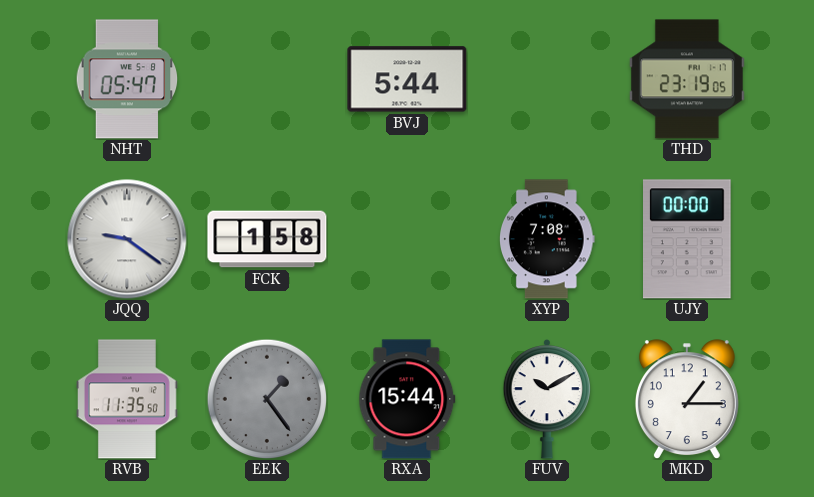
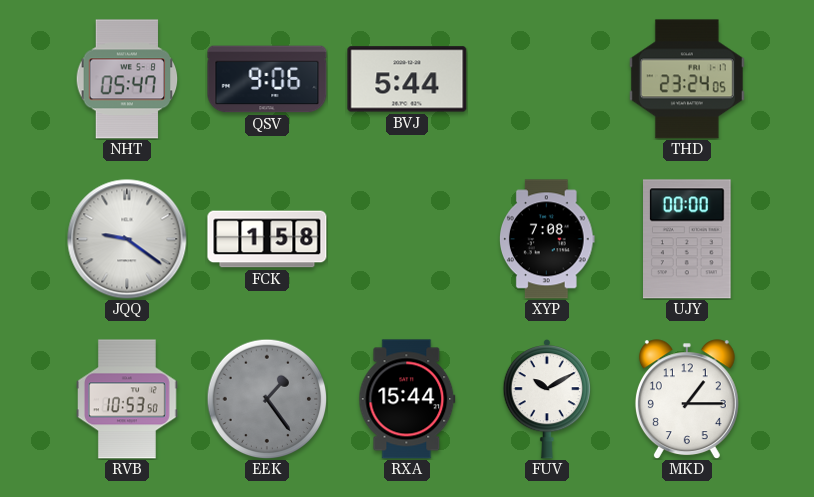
QSV: none -> 9:06
THD: 23:19 -> 23:24
RVB: 11:35 -> 10:53
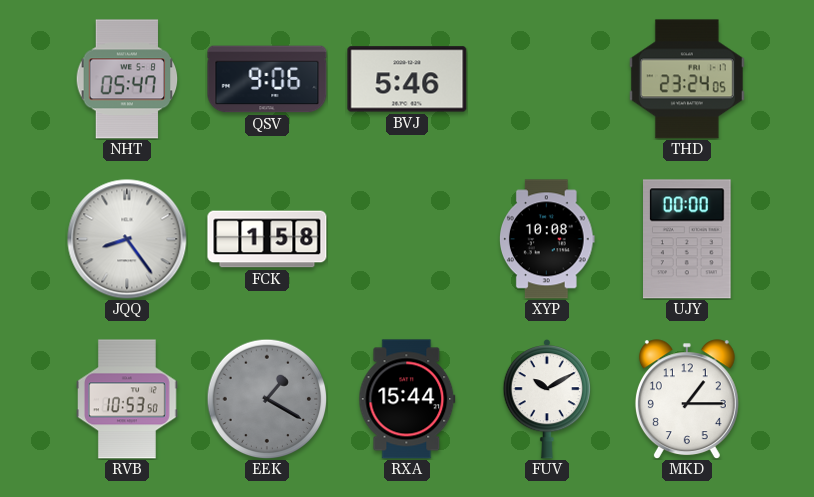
BVJ: 5:44 -> 5:46
JQQ: 9:21 -> 8:24
XYP: 7:08 -> 10:08
EEK: 1:24 -> 1:20
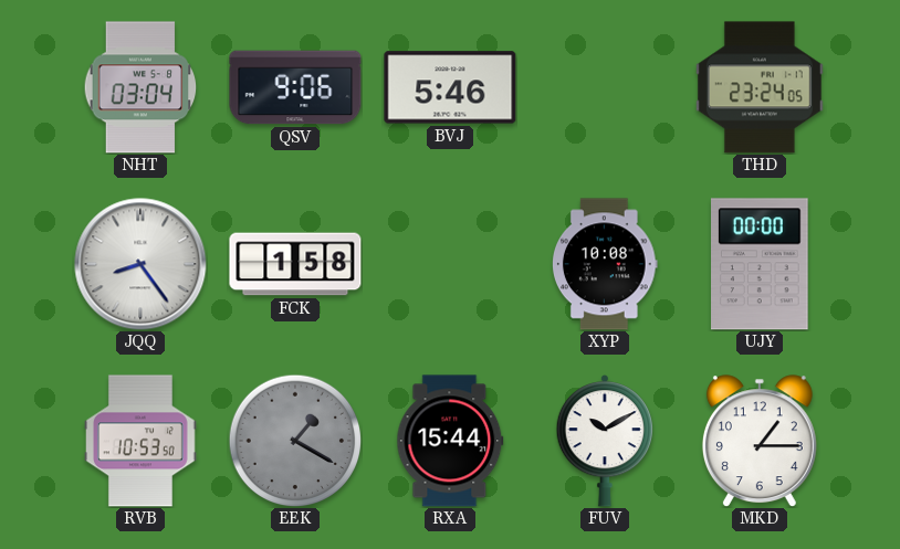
NHT: 05:47 -> 03:04
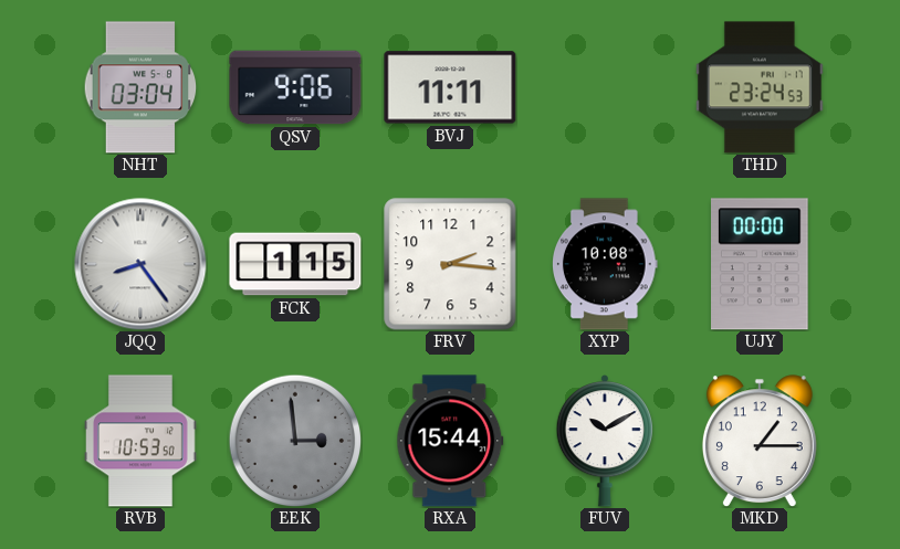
BVJ: 5:46 -> 11:11
THD: 23:24:05 -> 23:24:53
FCK: 1:58 -> 1:15
FRV: none -> 2:16
EEK: 1:20 -> 2:59
